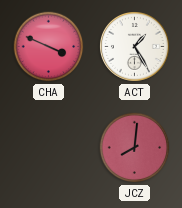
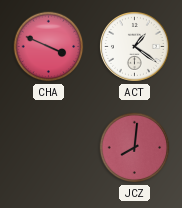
ACT: 1:25 -> 1:21
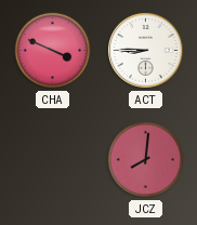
ACT: 1:21 -> 8:45
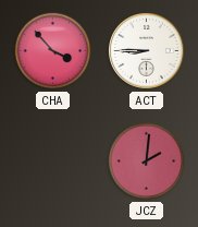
CHA: 3:49 -> 3:53
JCZ: 8:01 -> 2:01
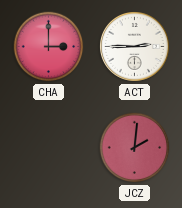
CHA: 3:53 -> 3:00
ACT: 8:45 -> 2:45
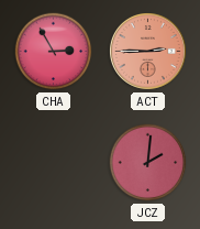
CHA: 3:00 -> 2:55
ACT dial: white -> salmon
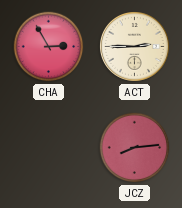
ACT dial: salmon -> cream
JCZ: 2:01 -> 8:14
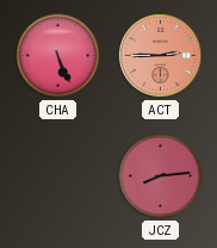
CHA: 2:55 -> 5:26
ACT dial: cream -> salmon
